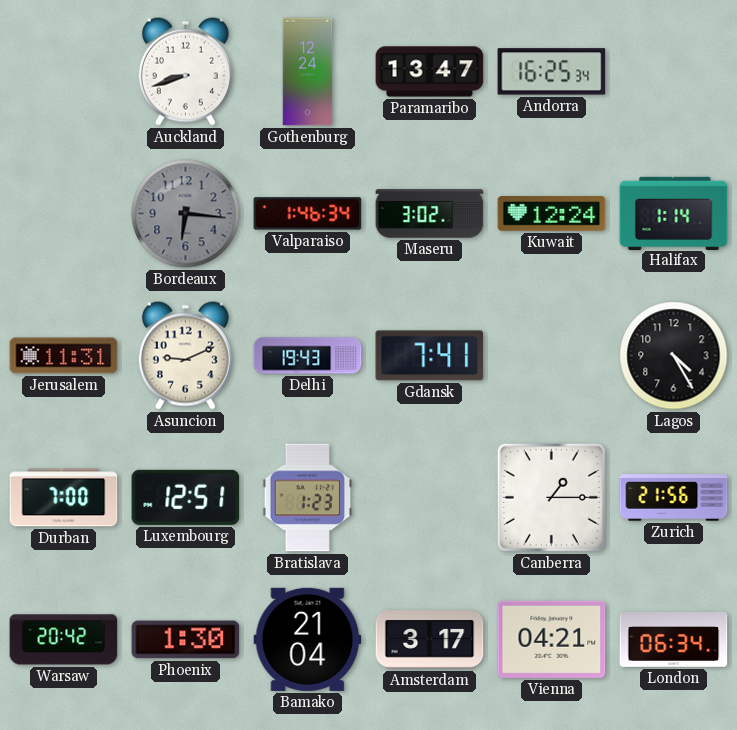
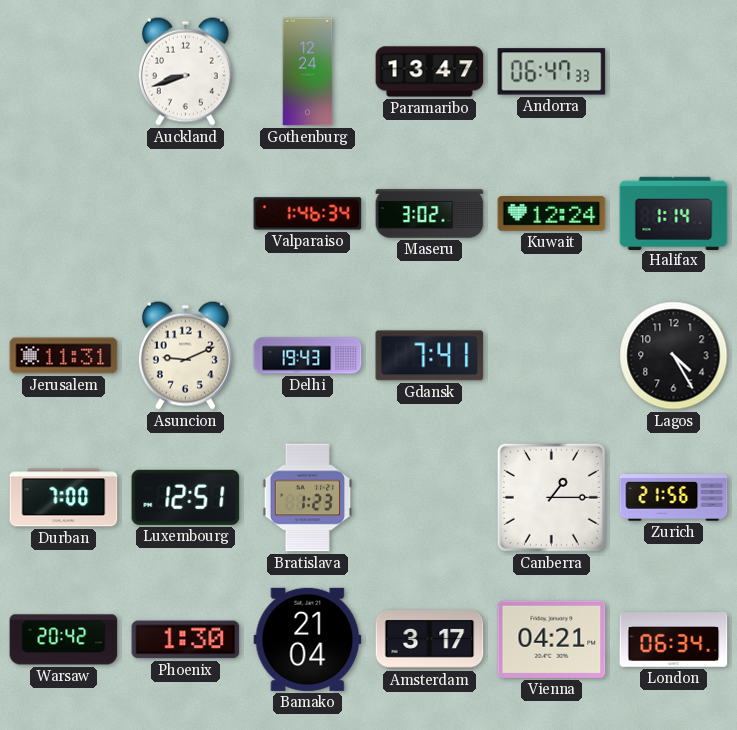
Andorra: 16:25 -> 06:47
Bordeaux: 6:16 -> none
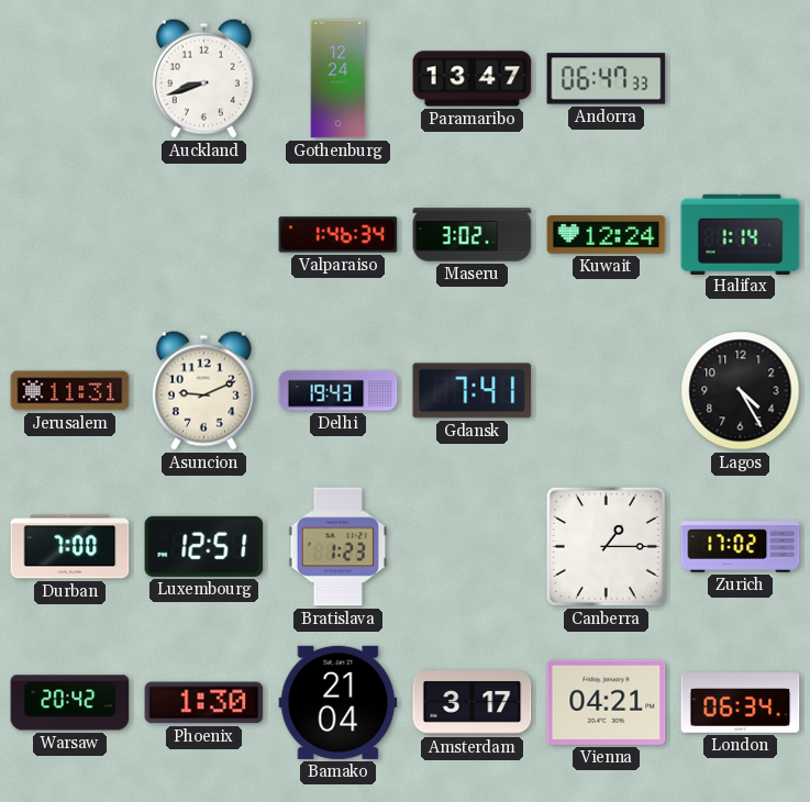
Zurich: 21:56 -> 17:02
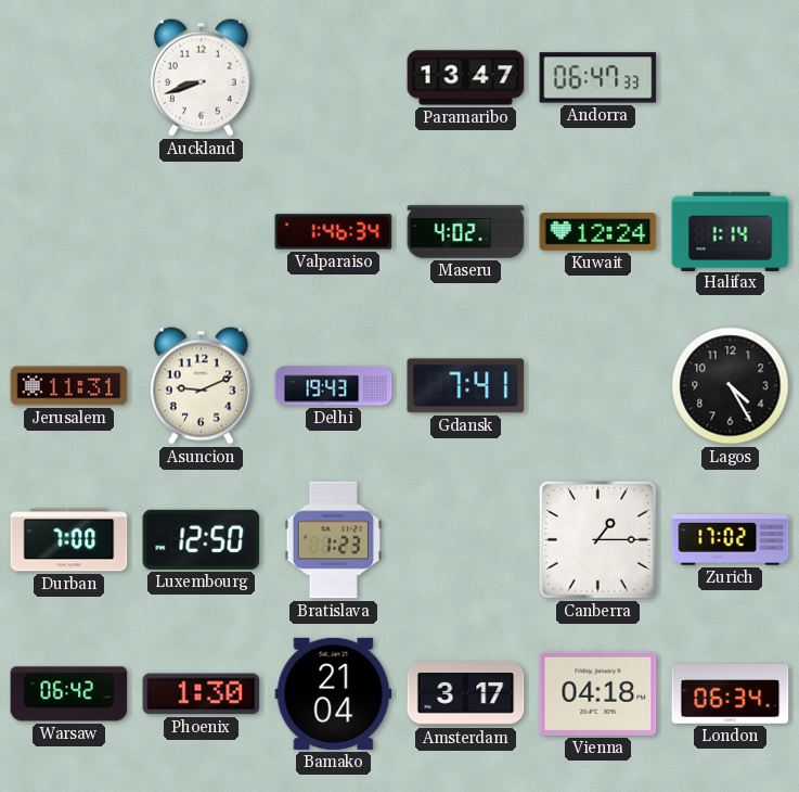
Gothenburg: 12:24 -> none
Maseru: 3:02 -> 4:02
Luxembourg: 12:51 -> 12:50
Warsaw: 20:42 -> 06:42
Vienna: 04:21 -> 04:18
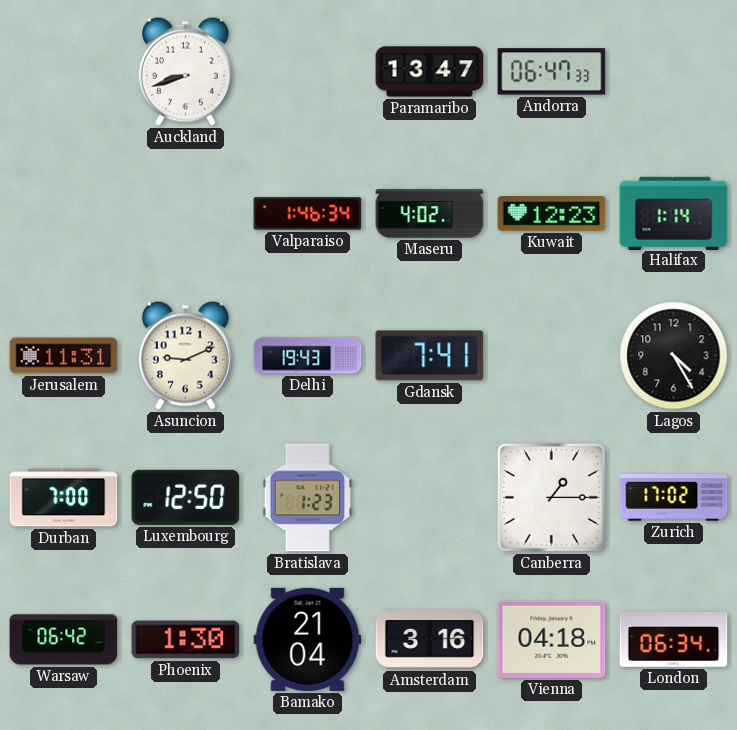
Kuwait: 12:24 -> 12:23
Amsterdam: 3:17 -> 3:16
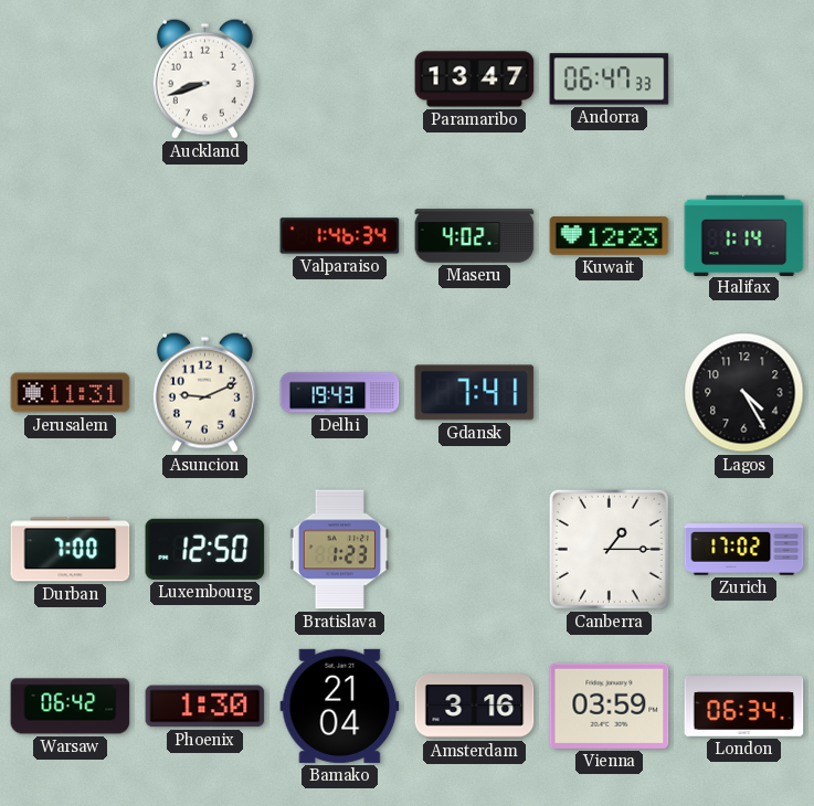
Vienna: 04:18 -> 03:59
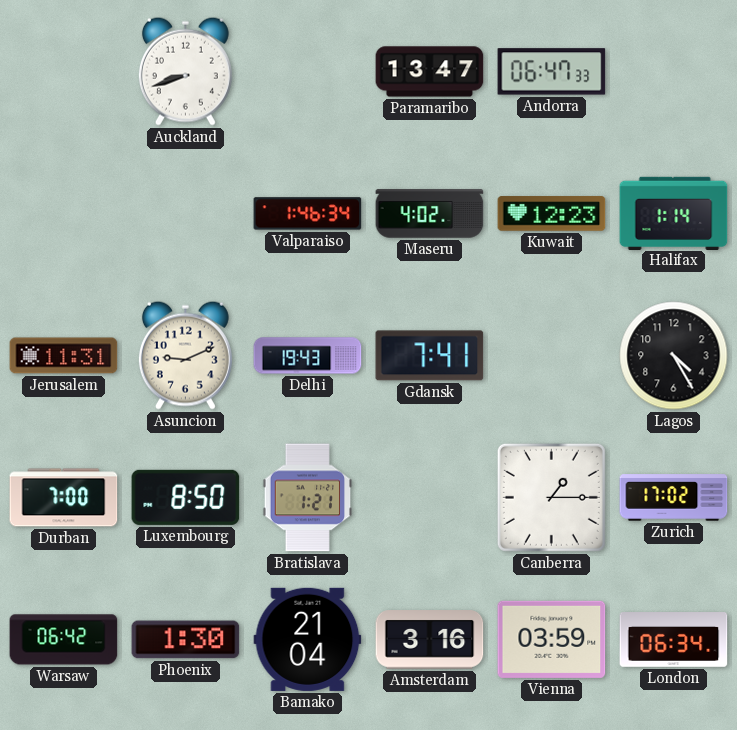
Luxembourg: 12:50 -> 8:50
Bratislava: 1:23 -> 1:21
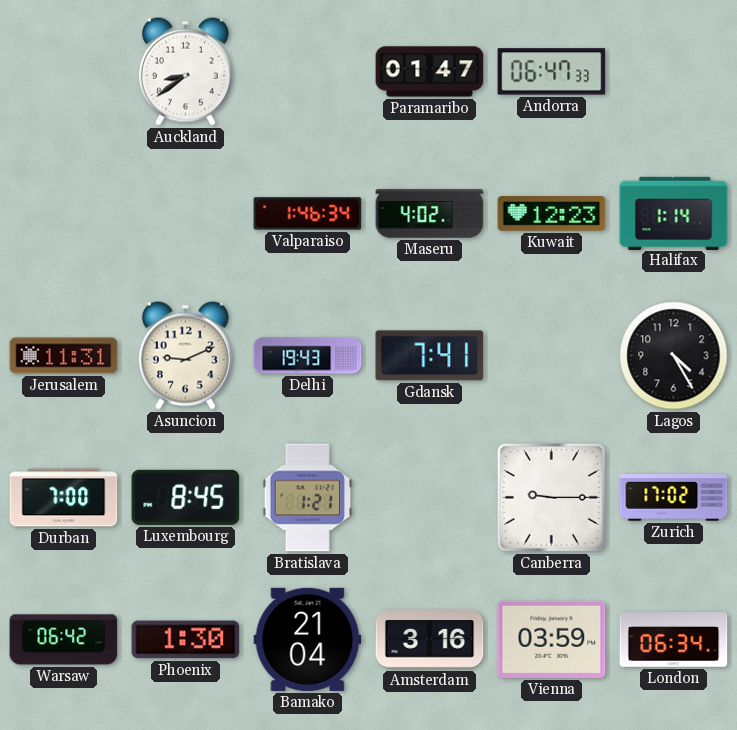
Auckland: 8:42 -> 8:39
Paramaribo: 13:47 -> 01:47
Luxembourg: 8:50 -> 8:45
Canberra: 1:15 -> 9:15
